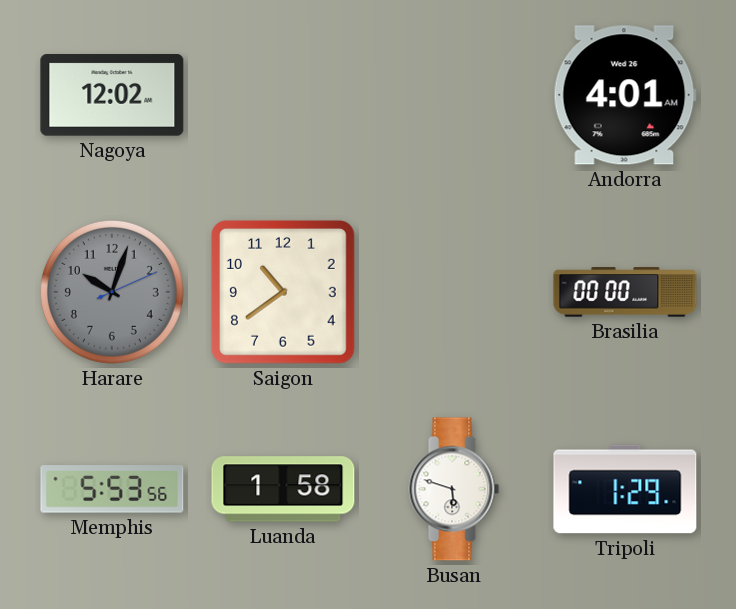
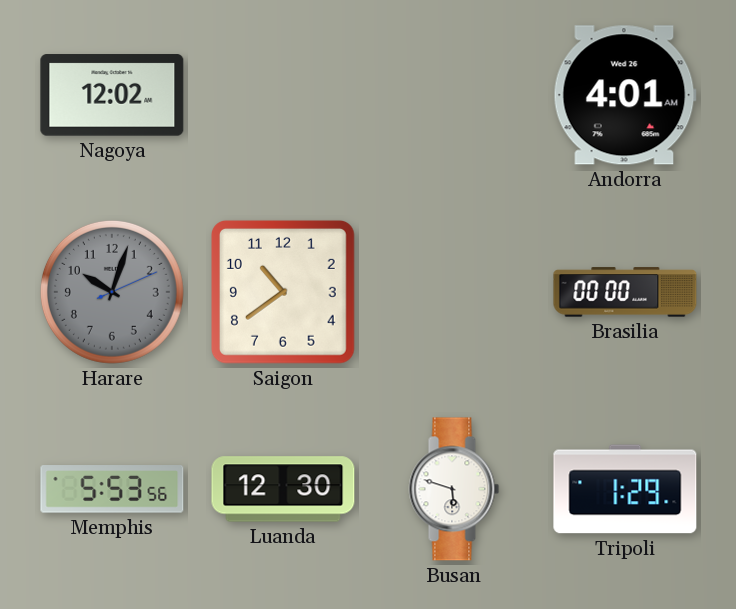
Luanda: 1:58 -> 12:30
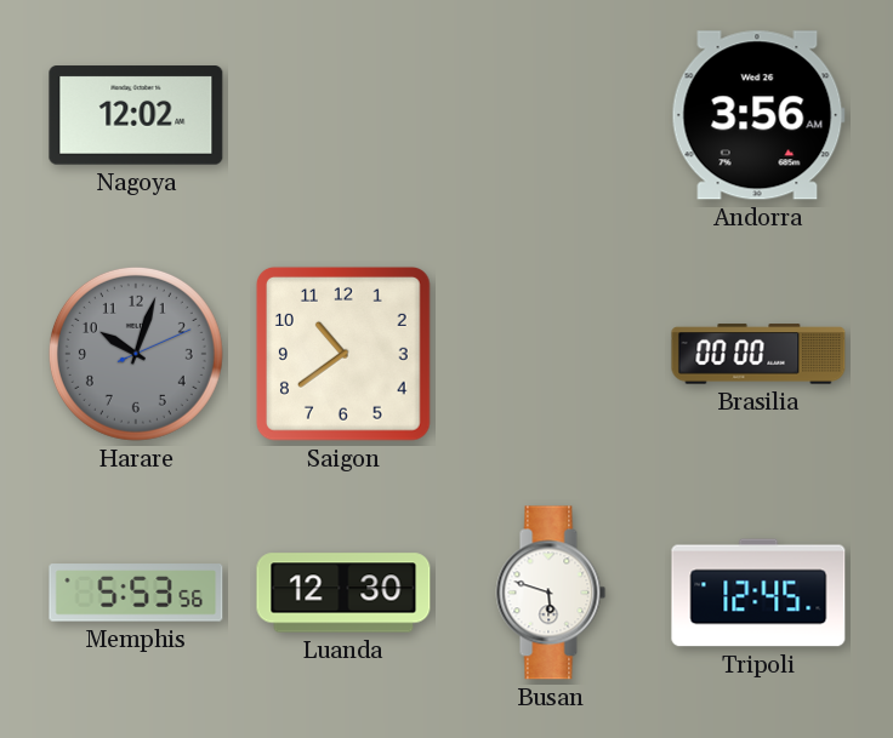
Andorra: 4:01 -> 3:56
Tripoli: 1:29 -> 12:45
